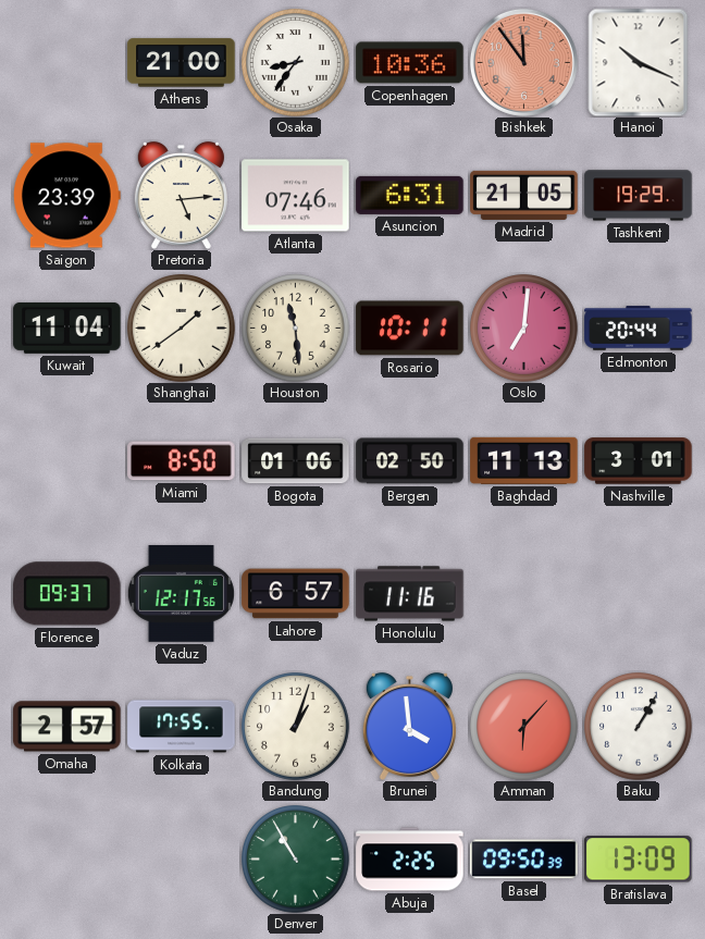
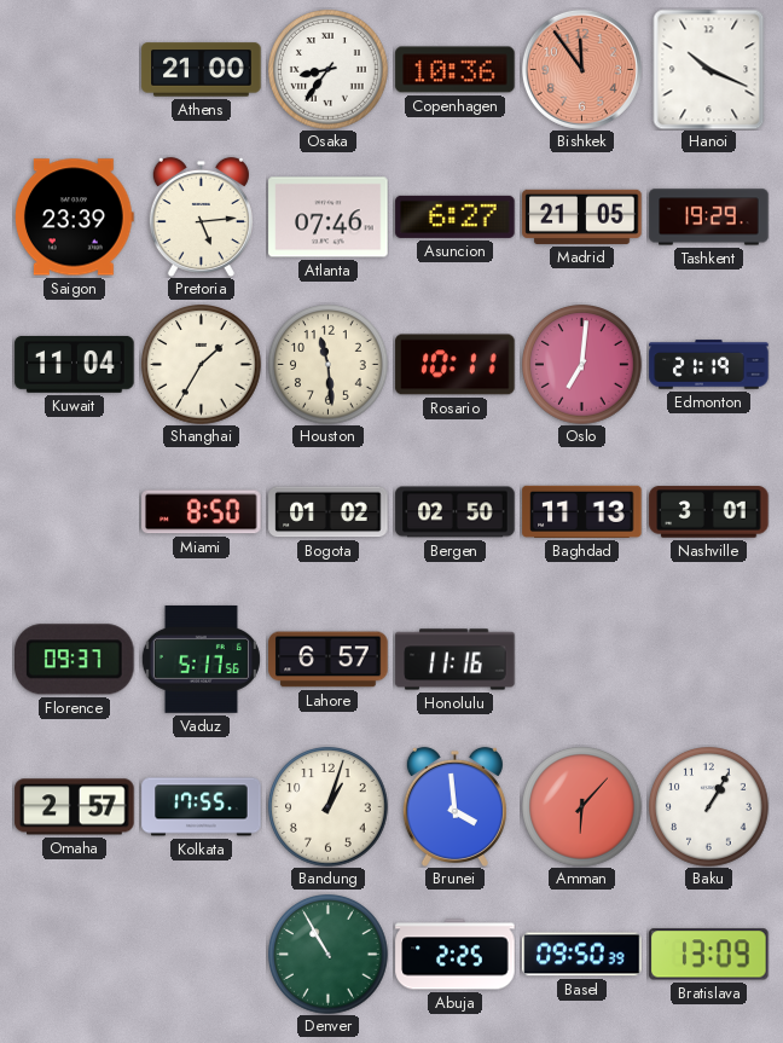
Asuncion: 6:31 -> 6:27
Shanghai: 1:39 -> 1:35
Edmonton: 20:44 -> 21:19
Bogota: 01:06 -> 01:02
Vaduz: 12:17 -> 5:17
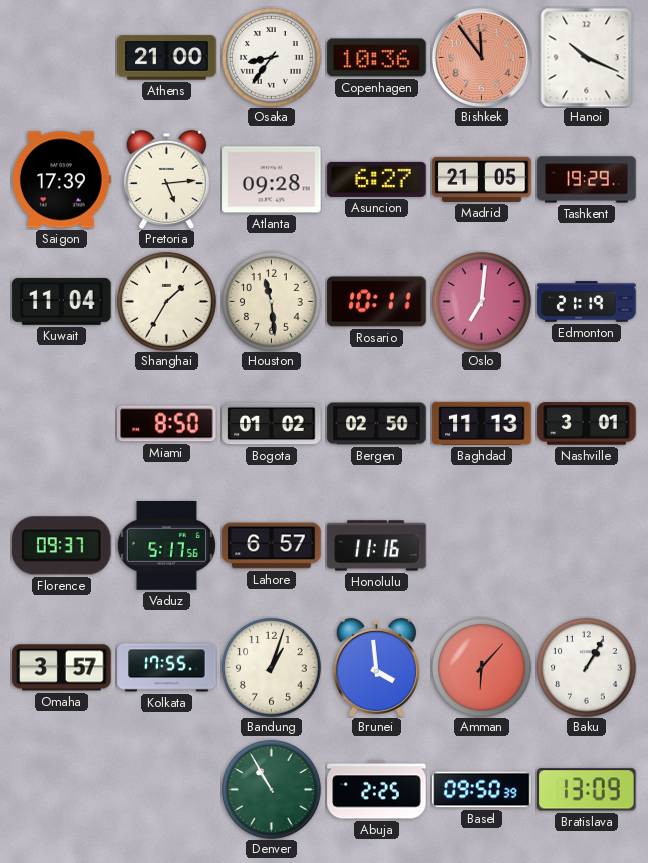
Saigon: 23:39 -> 17:39
Atlanta: 07:46 -> 09:28
Omaha: 2:57 -> 3:57
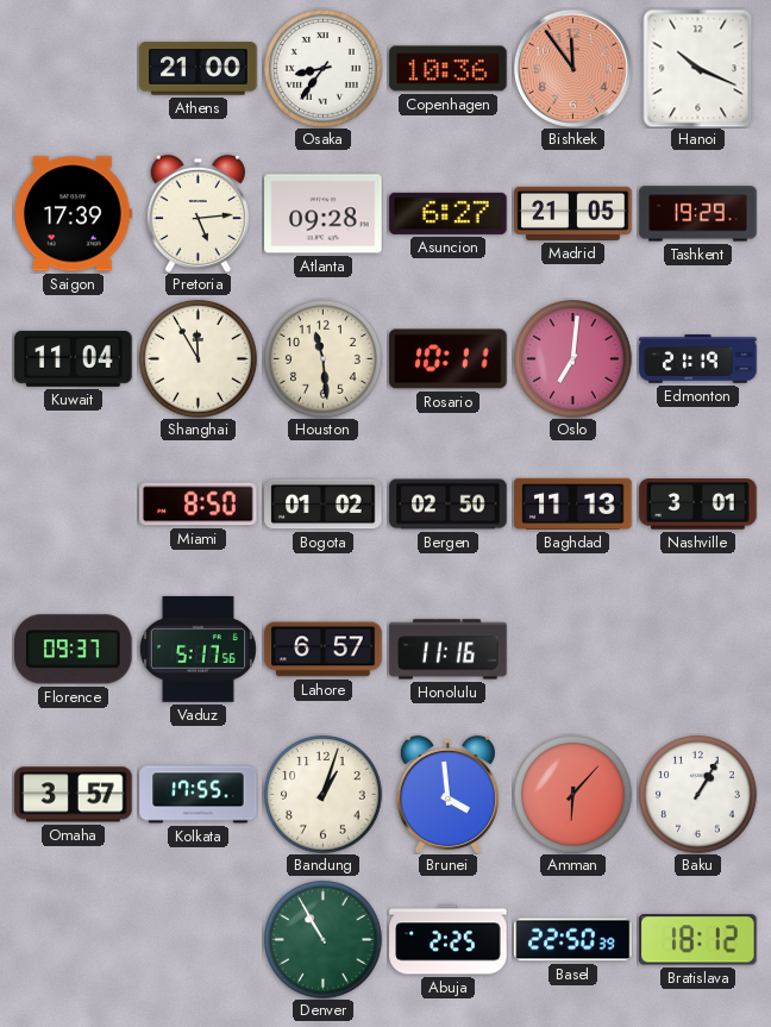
Shanghai: 1:35 -> 11:55
Basel: 09:50 -> 22:50
Bratislava: 13:09 -> 18:12
